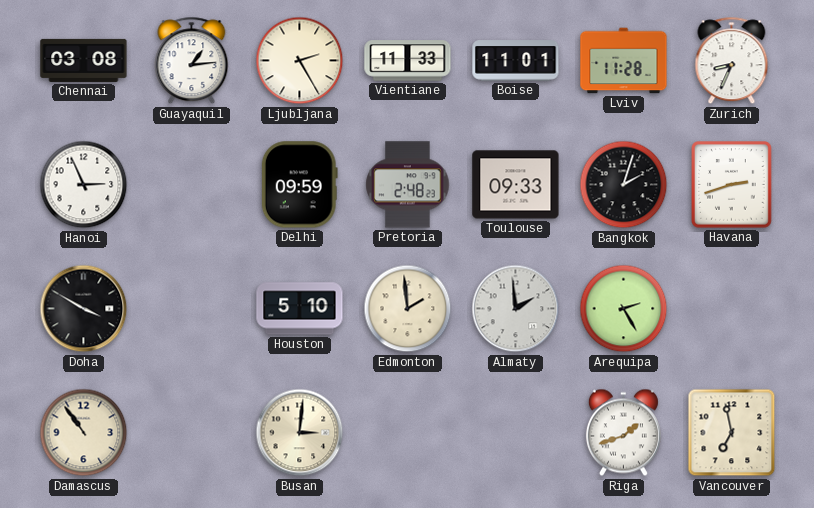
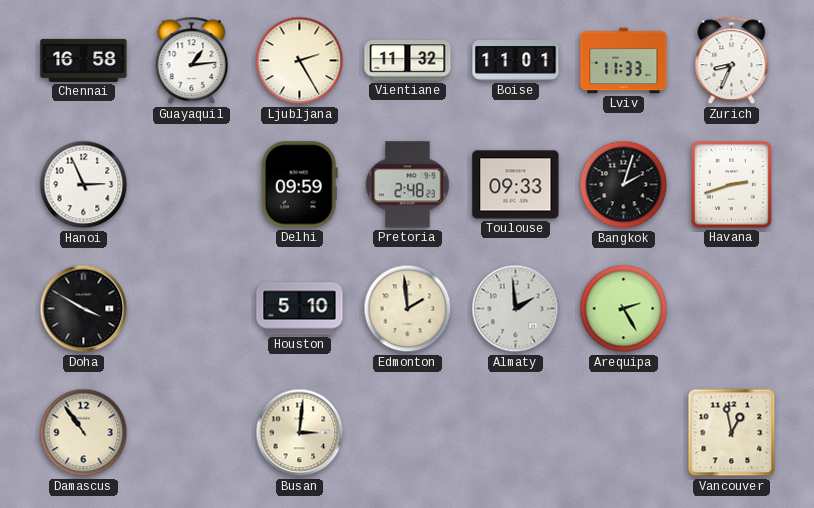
Chennai: 03:08 -> 16:58
Vientiane: 11:33 -> 11:32
Lviv: 11:28 -> 11:33
Riga: 1:42 -> none
Vancouver: 6:58 -> 12:58
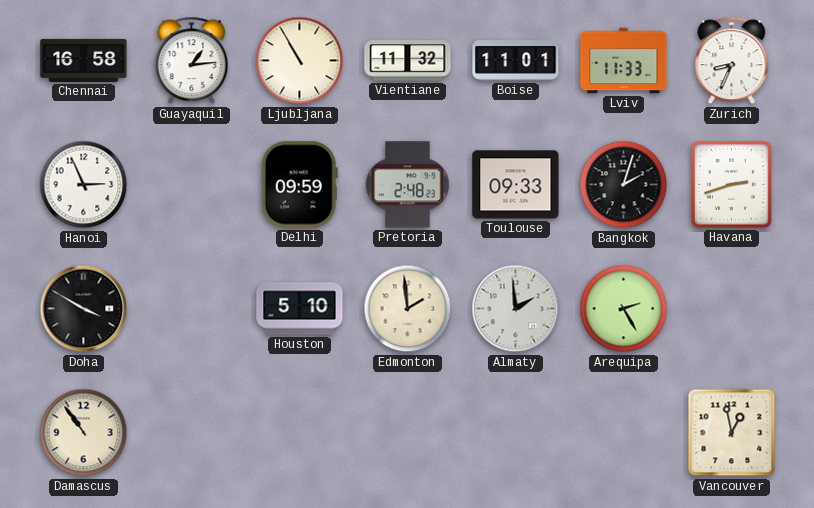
Ljubljana: 2:25 -> 10:55
Busan: 3:01 -> none
